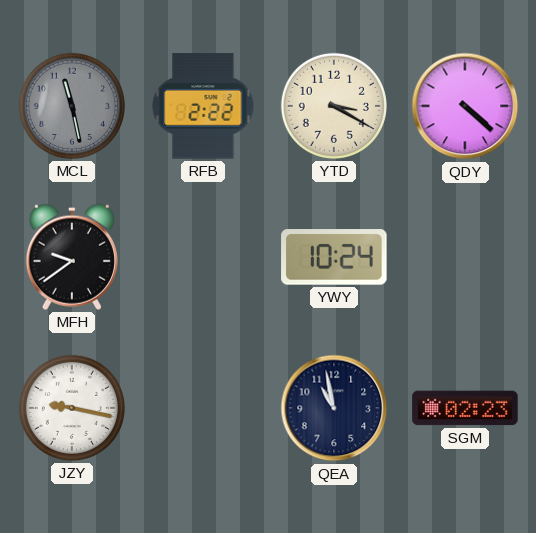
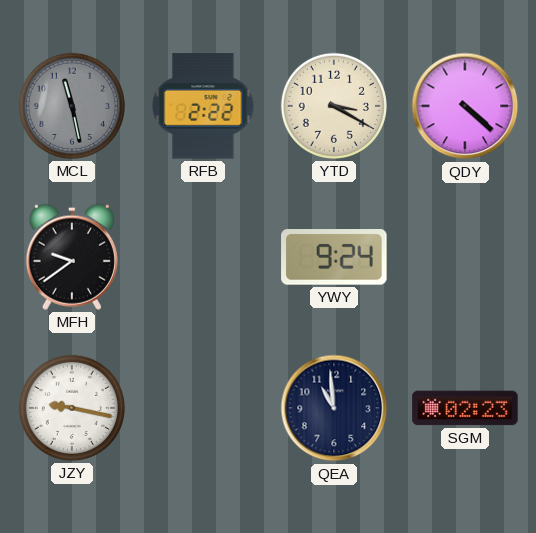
YWY: 10:24 -> 9:24
QEA: 10:58 -> 10:59
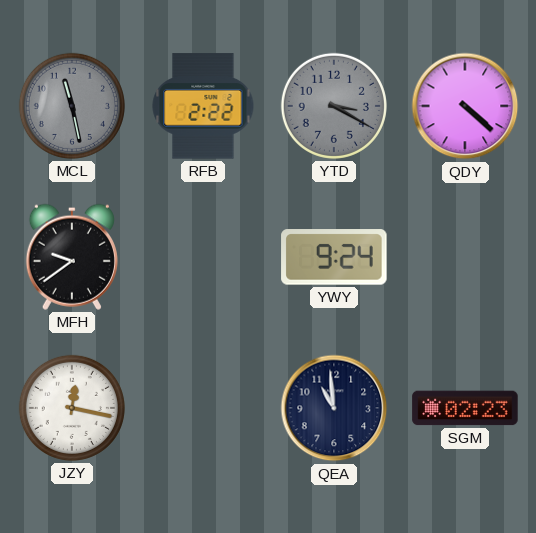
YTD dial: cream -> grey
JZY: 9:17 -> 12:17
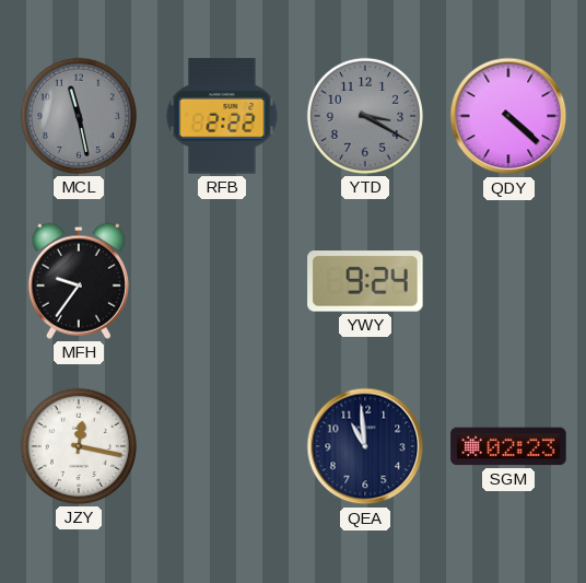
MFH: 9:39 -> 9:36
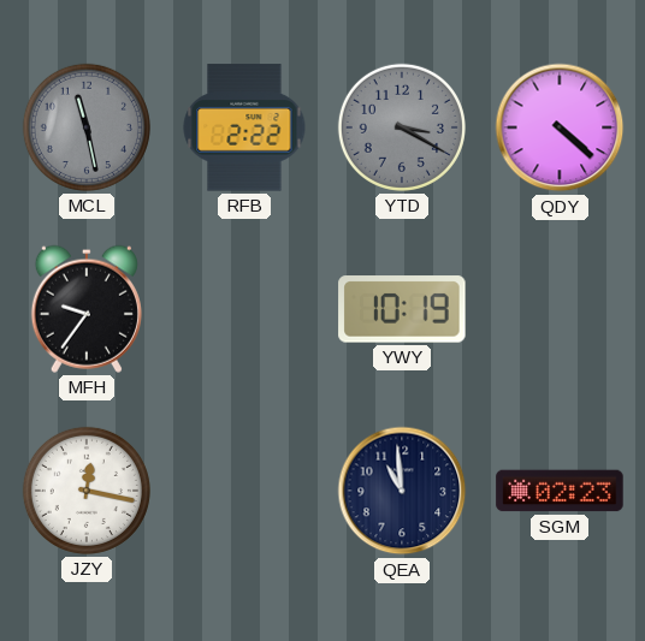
YWY: 9:24 -> 10:19
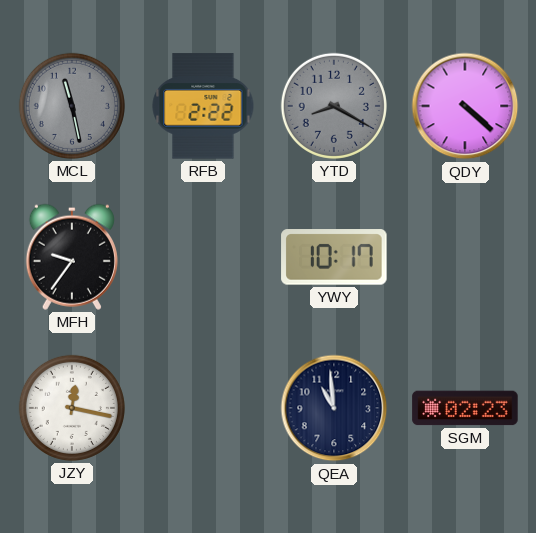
YTD: 3:20 -> 8:20
YWY: 10:19 -> 10:17
